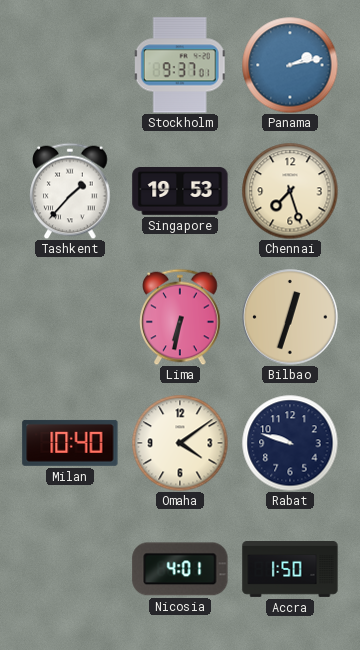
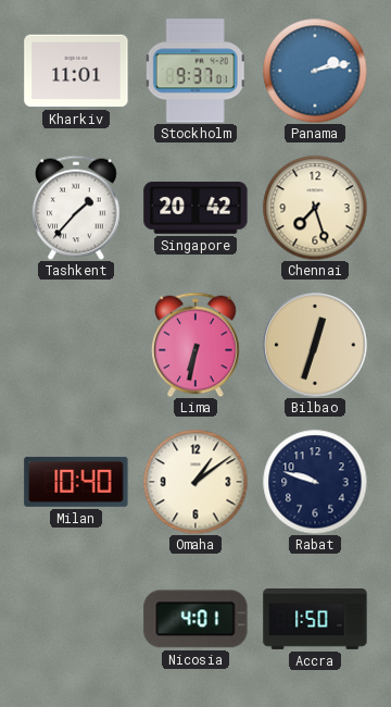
Kharkiv: none -> 11:01
Singapore: 19:53 -> 20:42
Omaha: 4:09 -> 1:09
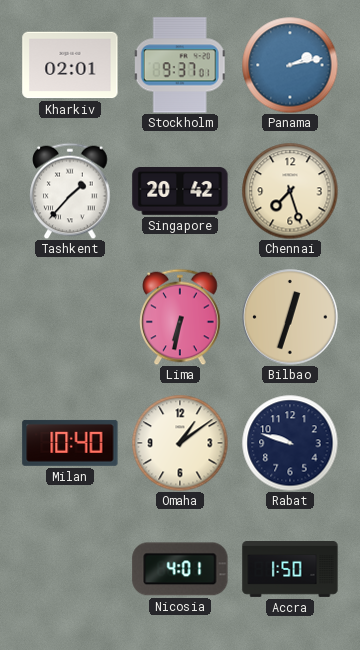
Kharkiv: 11:01 -> 02:01
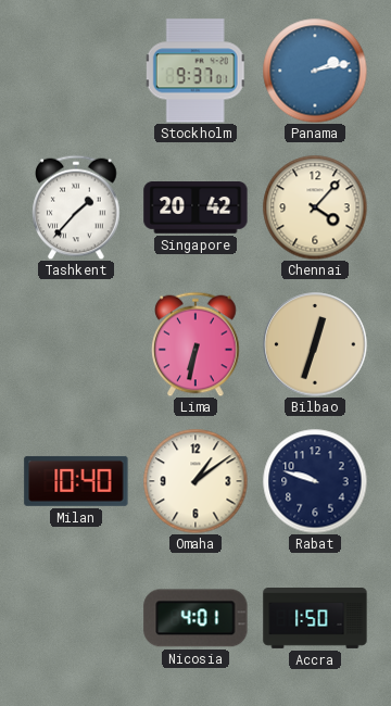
Kharkiv: 02:01 -> none
Chennai: 7:27 -> 4:07
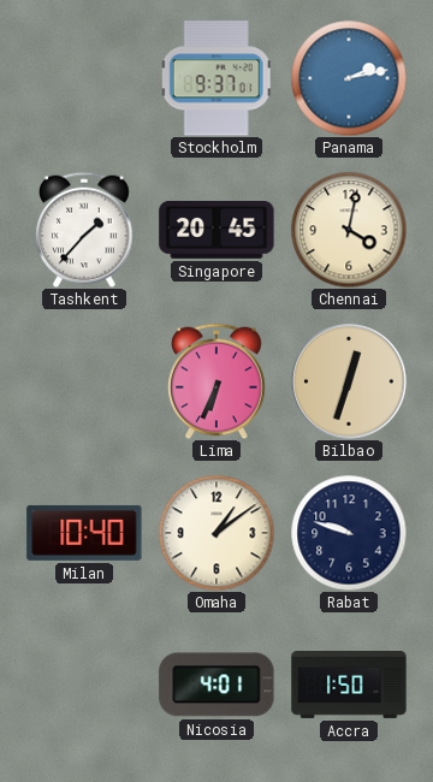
Singapore: 20:42 -> 20:45
Chennai: 4:07 -> 4:02
Lima: 6:32 -> 6:34
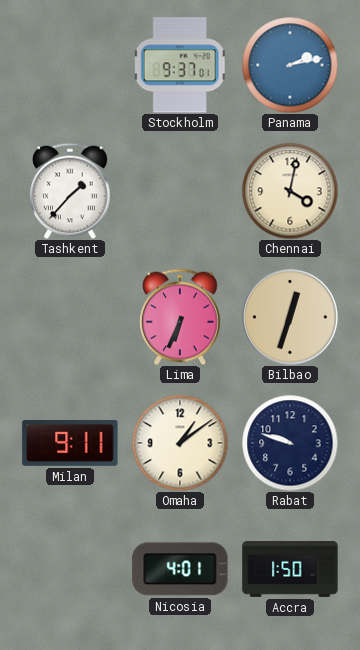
Singapore: 20:45 -> none
Milan: 10:40 -> 9:11
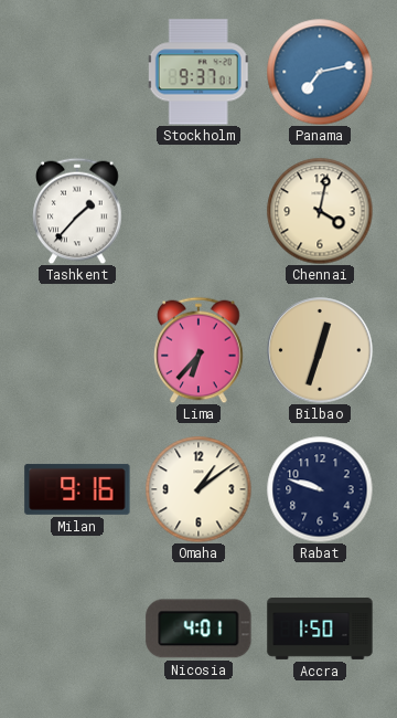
Panama: 2:13 -> 7:13
Lima: 6:34 -> 6:37
Milan: 9:11 -> 9:16
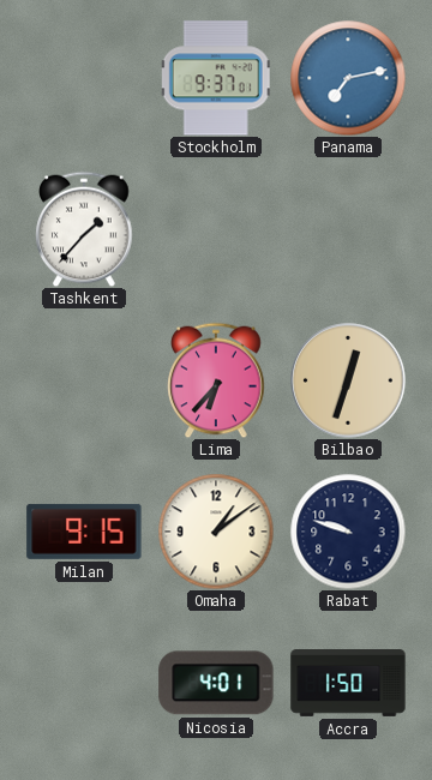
Chennai: 4:02 -> none
Milan: 9:16 -> 9:15
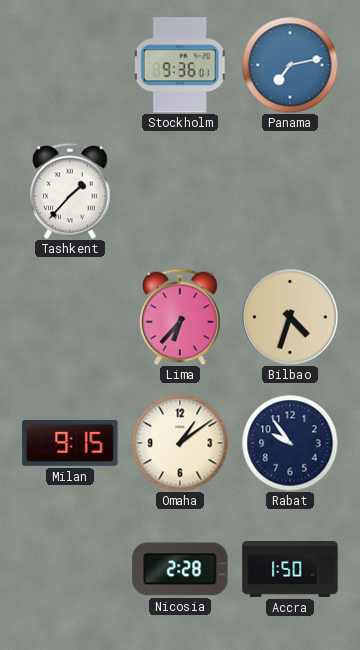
Stockholm: 9:37 -> 9:36
Bilbao: 12:33 -> 4:33
Rabat: 9:48 -> 9:54
Nicosia: 4:01 -> 2:28
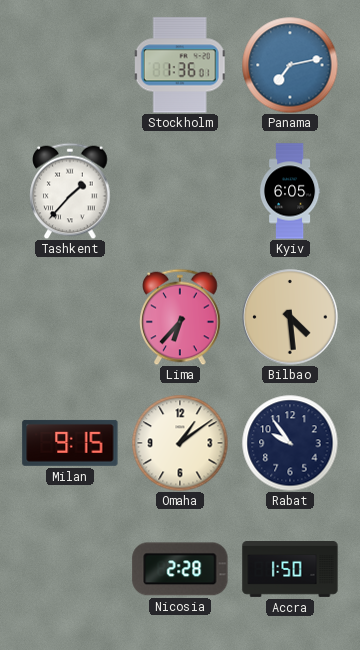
Stockholm: 9:36 -> 1:36
Kyiv: none -> 6:05
Bilbao: 4:33 -> 4:29
